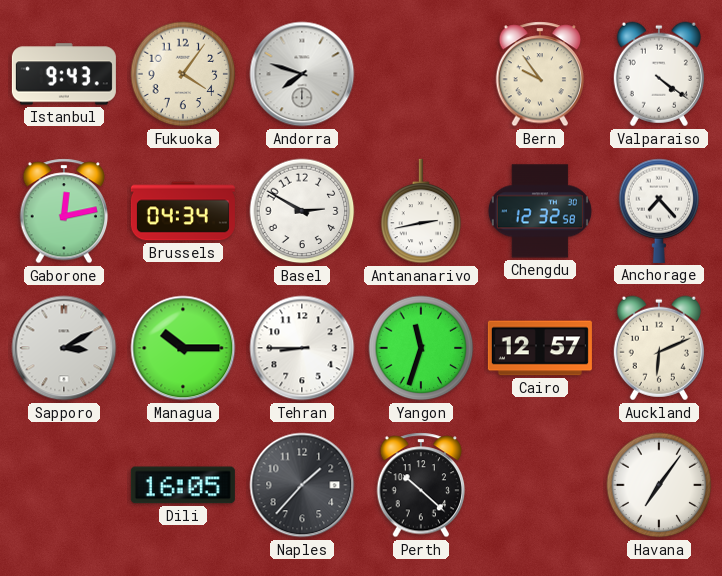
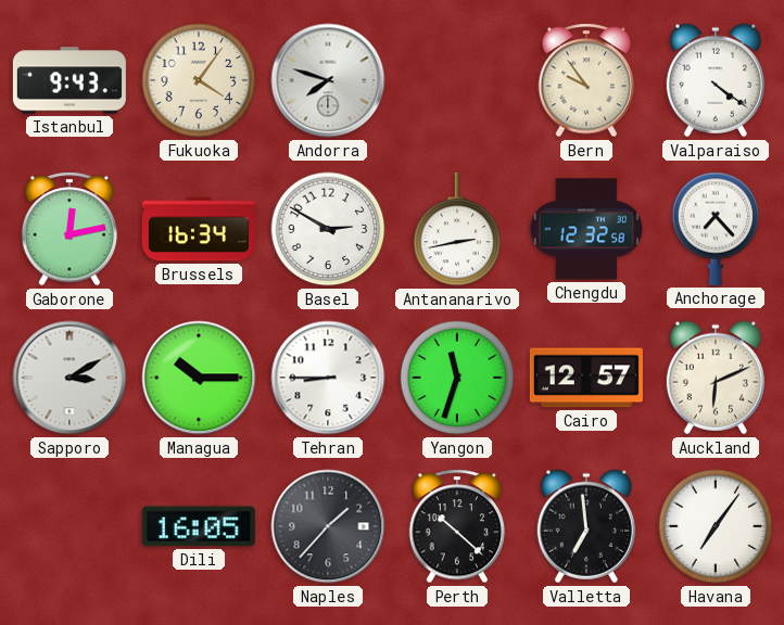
Brussels: 04:34 -> 16:34
Valletta: none -> 6:59
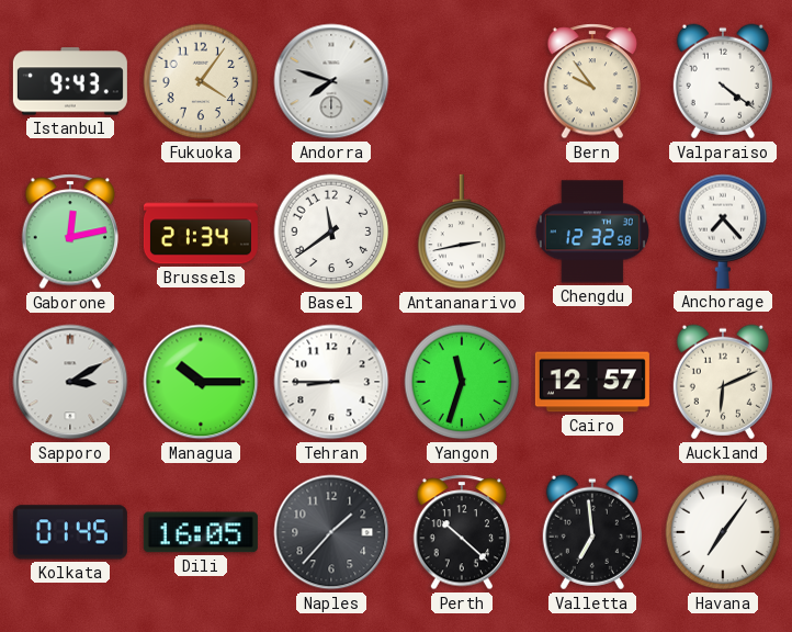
Brussels: 16:34 -> 21:34
Basel: 2:50 -> 11:39
Kolkata: none -> 01:45
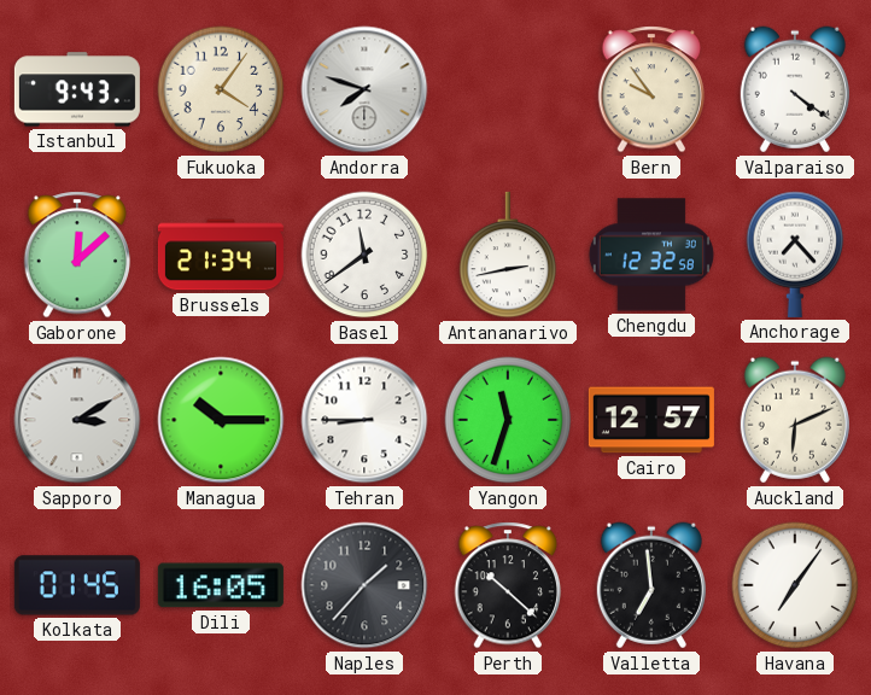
Gaborone: 12:13 -> 12:08
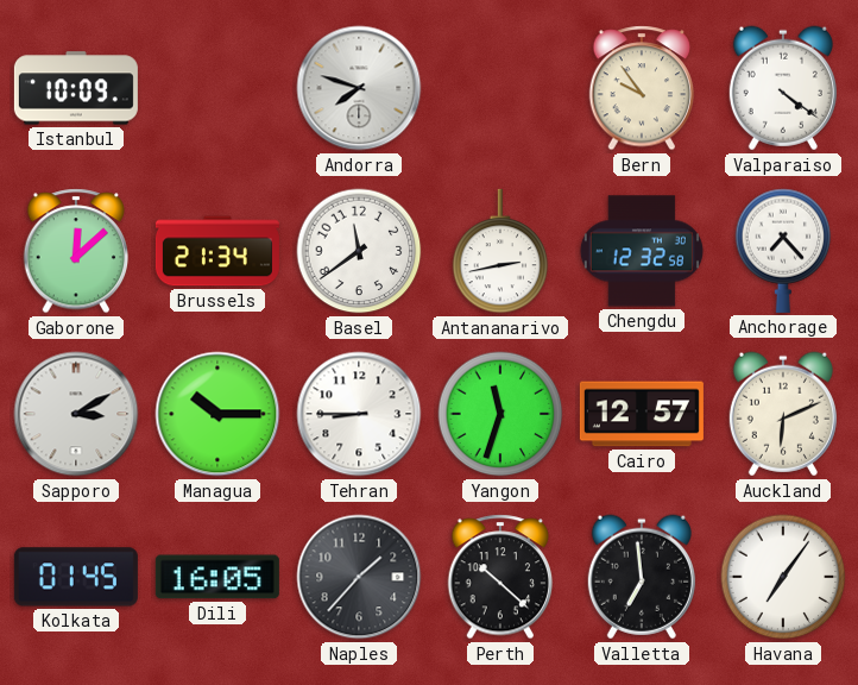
Istanbul: 9:43 -> 10:09
Fukuoka: 4:06 -> none
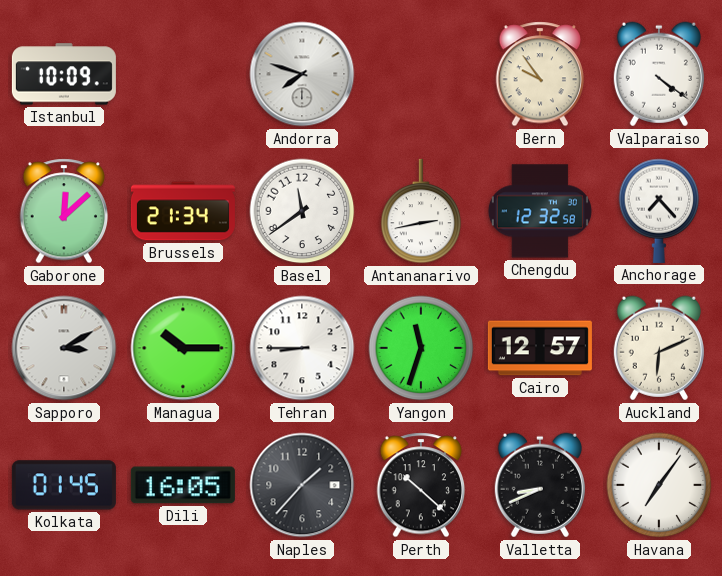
Valletta: 6:59 -> 8:41
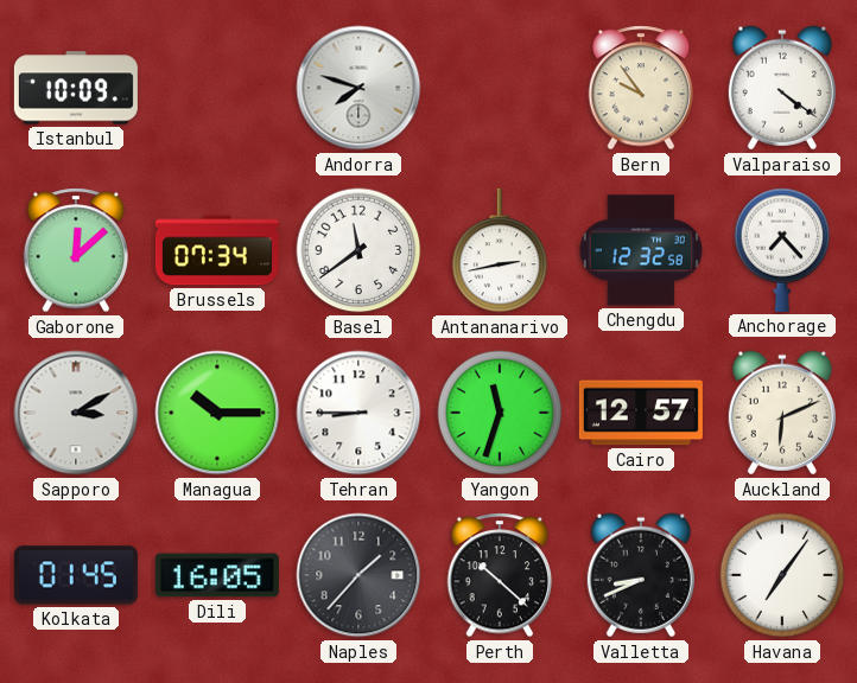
Brussels: 21:34 -> 07:34
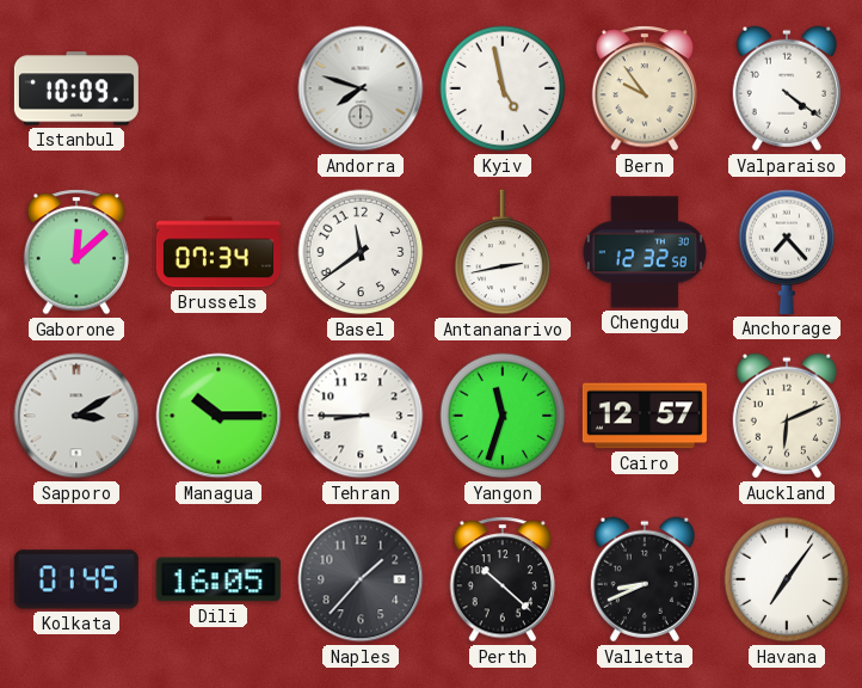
Kyiv: none -> 4:58
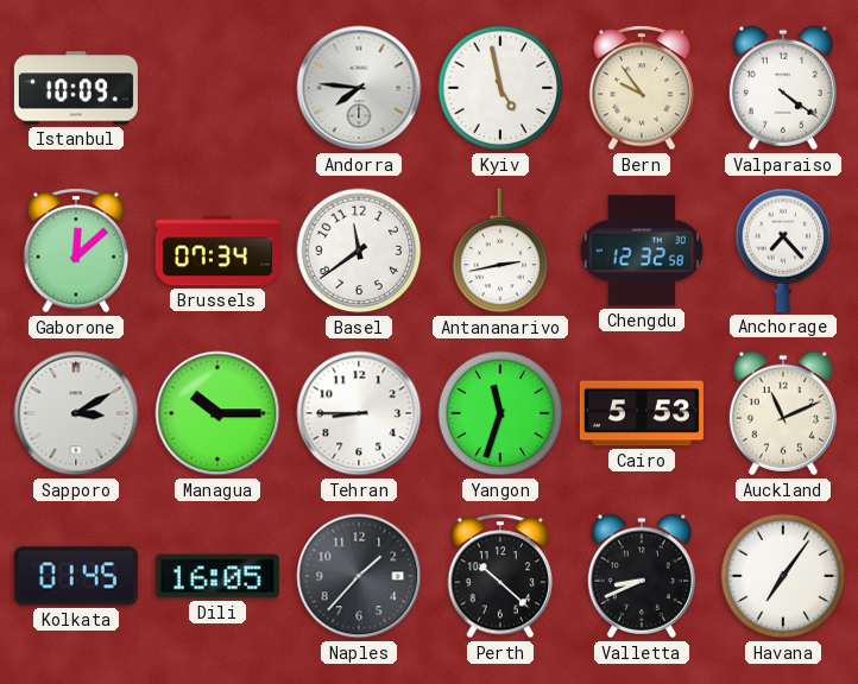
Andorra: 7:48 -> 7:46
Cairo: 12:57 -> 5:53
Auckland: 6:11 -> 11:11
